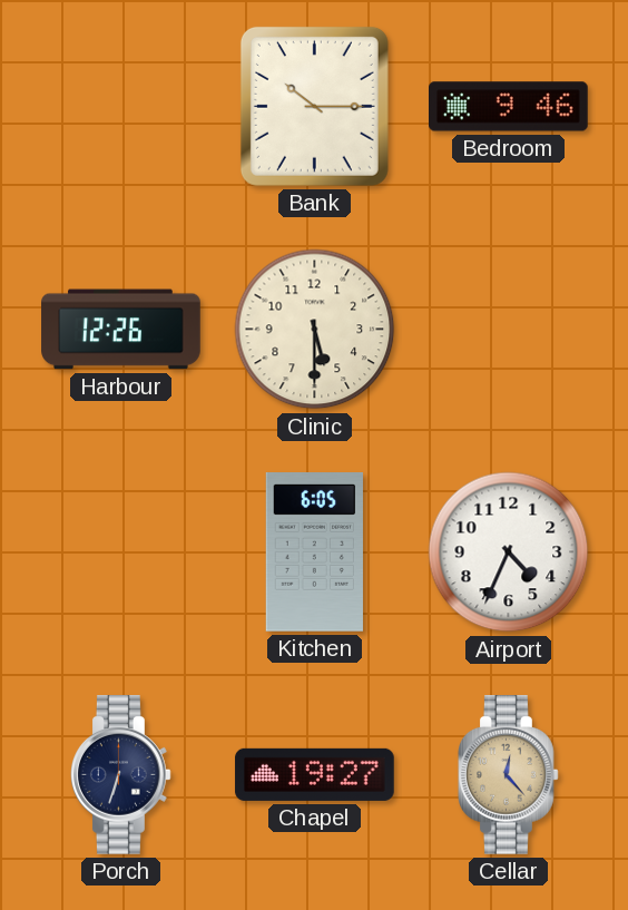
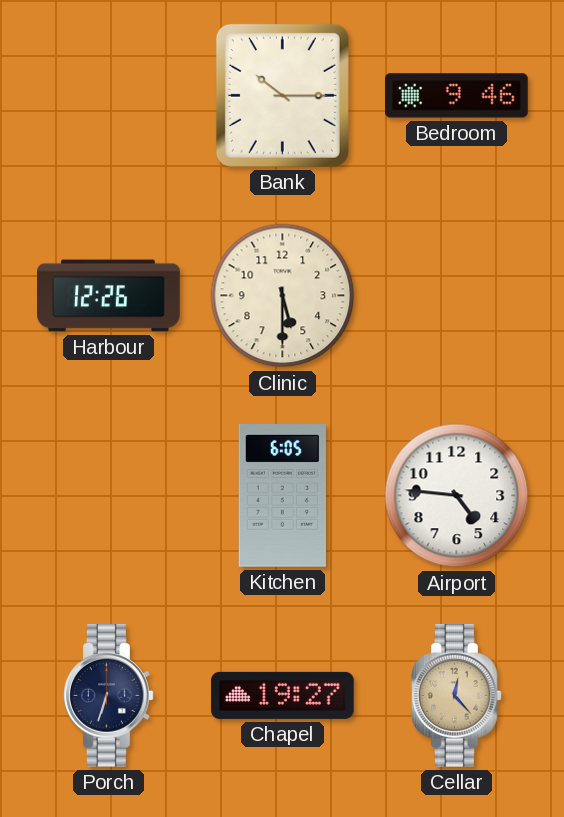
Airport: 4:34 -> 4:46
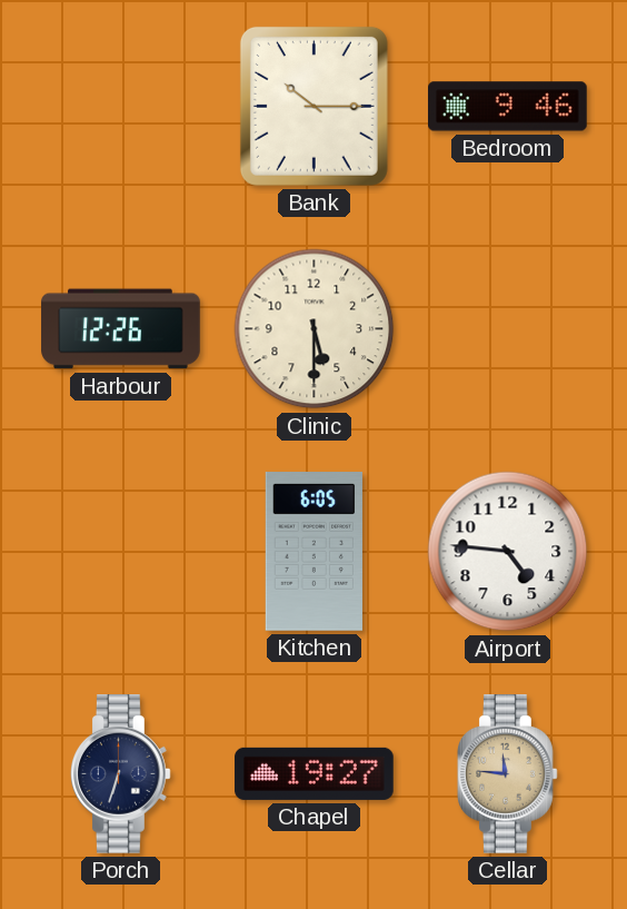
Cellar: 12:23 -> 11:46
